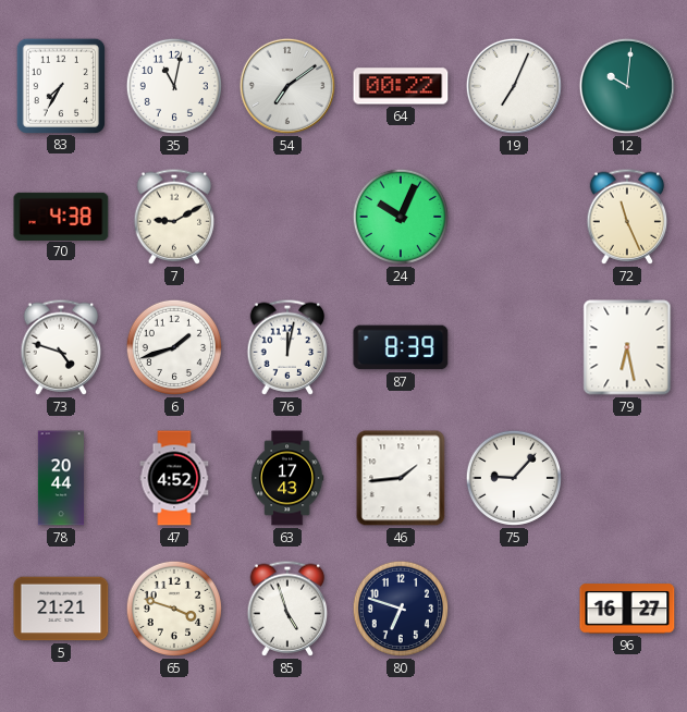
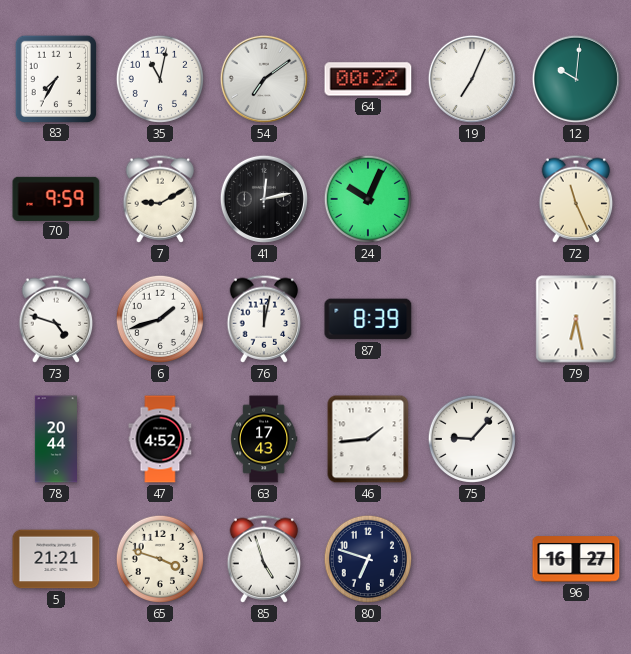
70: 4:38 -> 9:59
41: none -> 12:13
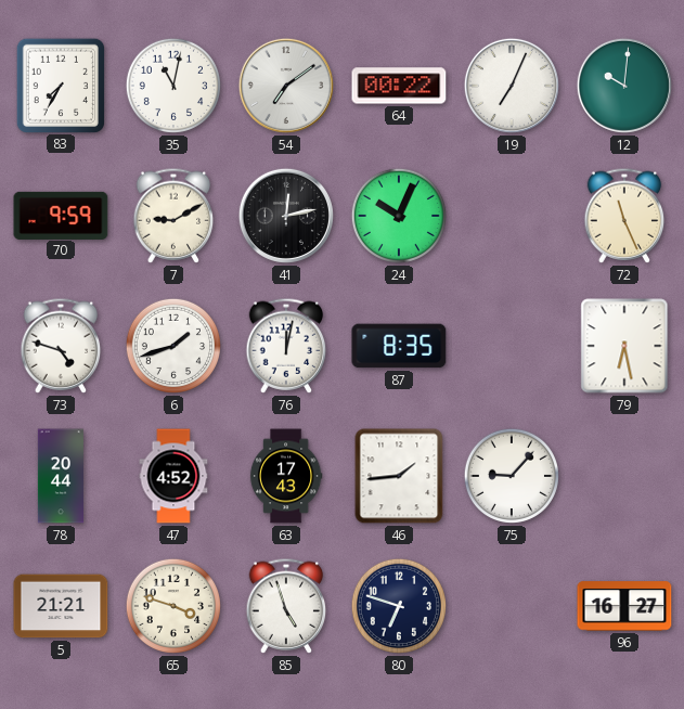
87: 8:39 -> 8:35
